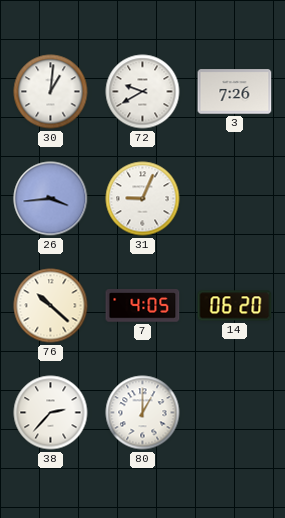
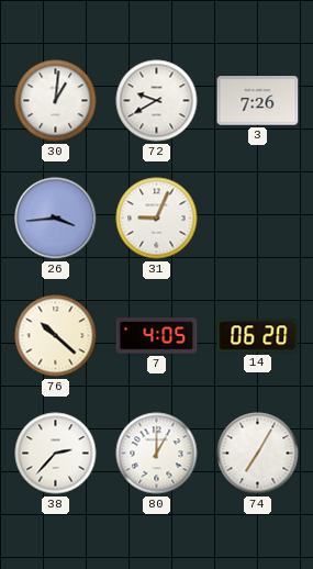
74: none -> 7:05
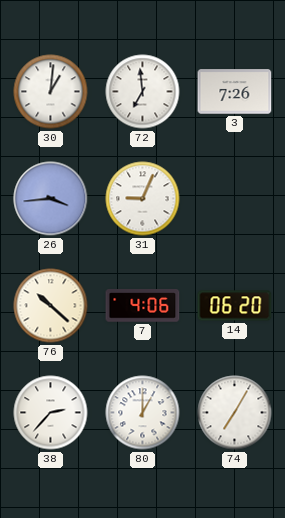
72: 9:40 -> 6:59
7: 4:05 -> 4:06
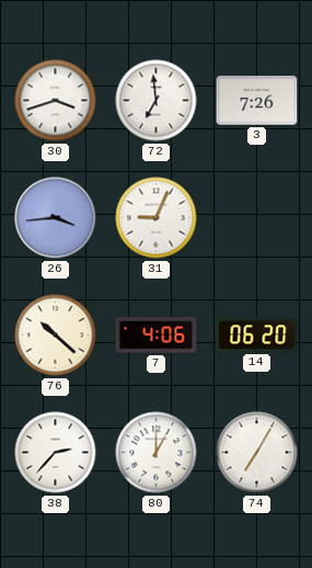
30: 1:01 -> 3:42
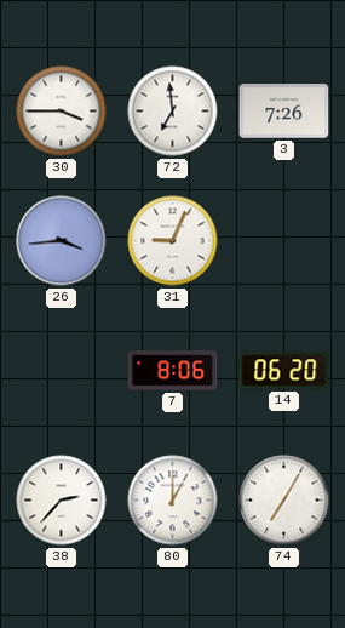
30: 3:42 -> 3:45
76: 10:22 -> none
7: 4:06 -> 8:06
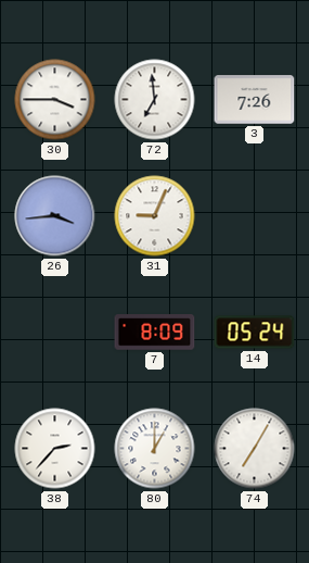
7: 8:06 -> 8:09
14: 06:20 -> 05:24
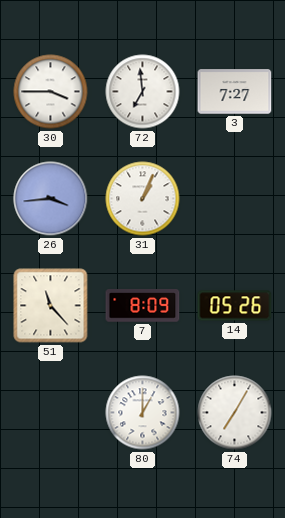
3: 7:26 -> 7:27
31: 9:04 -> 1:04
51: none -> 11:23
14: 05:24 -> 05:26
38: 2:37 -> none
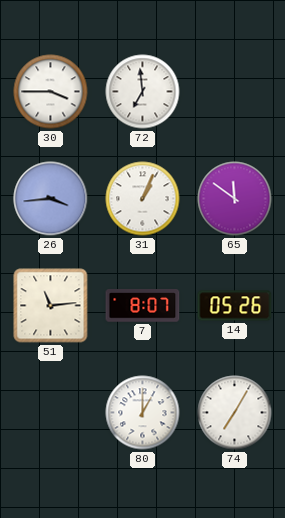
3: 7:27 -> none
65: none -> 11:51
51: 11:23 -> 11:14
7: 8:09 -> 8:07
